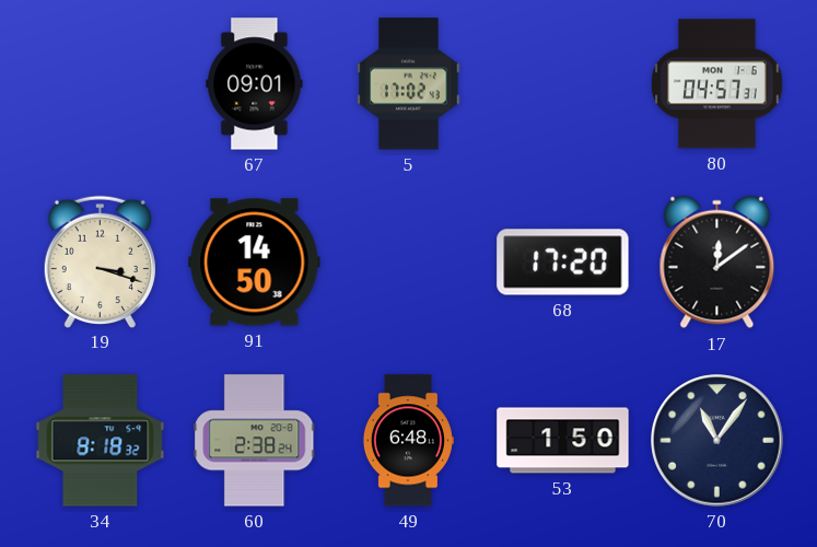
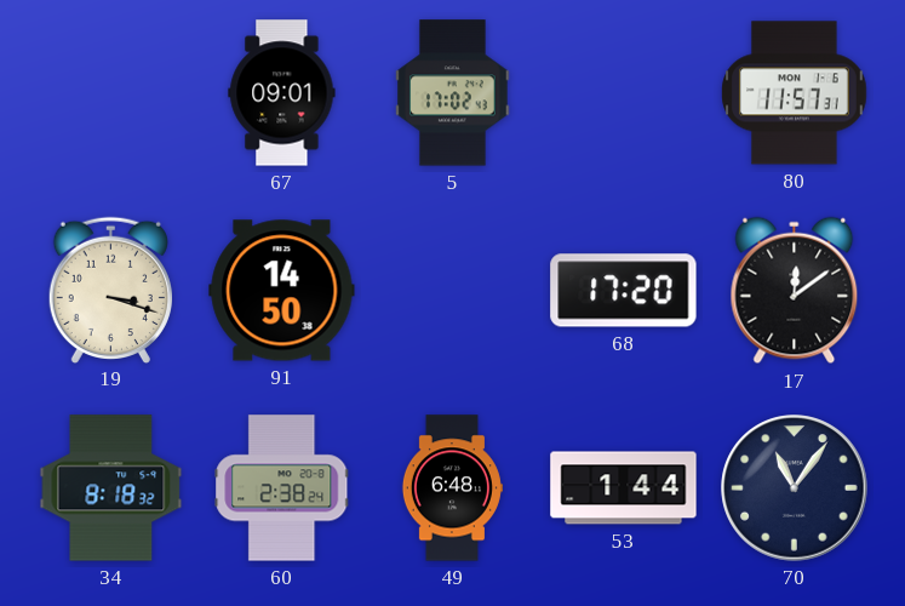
80: 04:57 -> 11:57
53: 1:50 -> 1:44
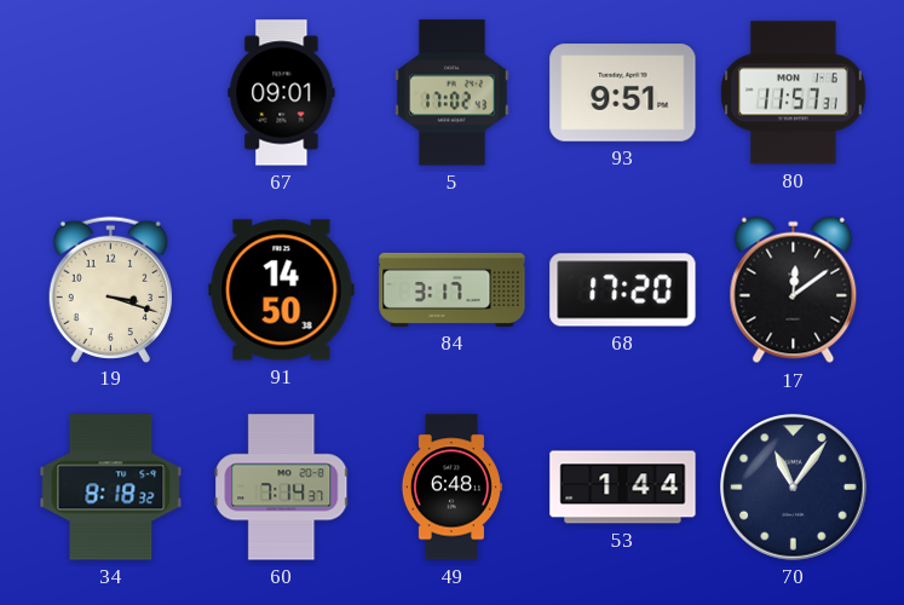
93: none -> 9:51
84: none -> 3:17
60: 2:38 -> 7:14
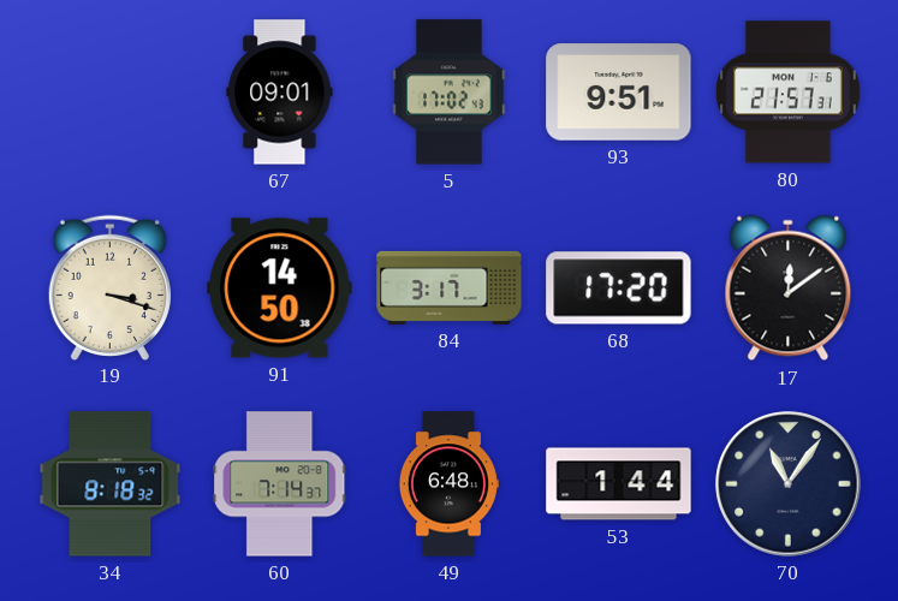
80: 11:57 -> 21:57
